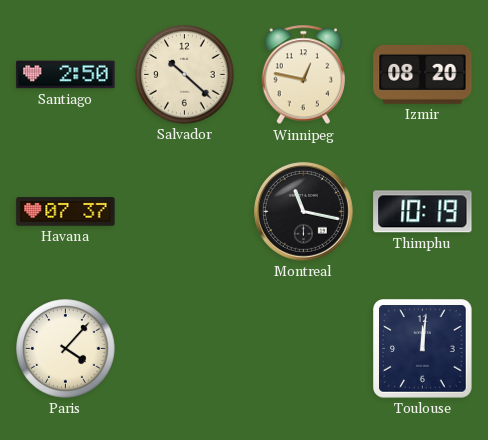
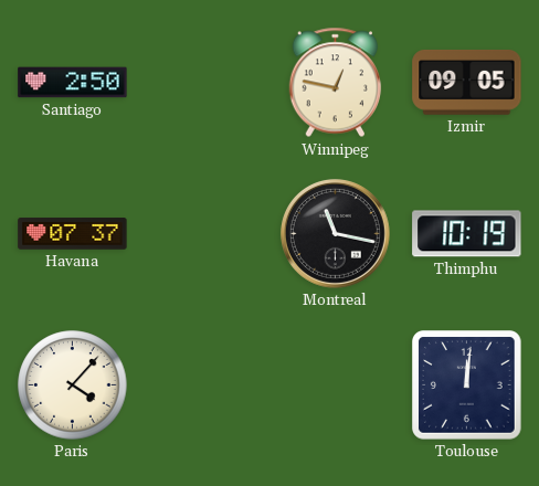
Salvador: 10:22 -> none
Izmir: 08:20 -> 09:05
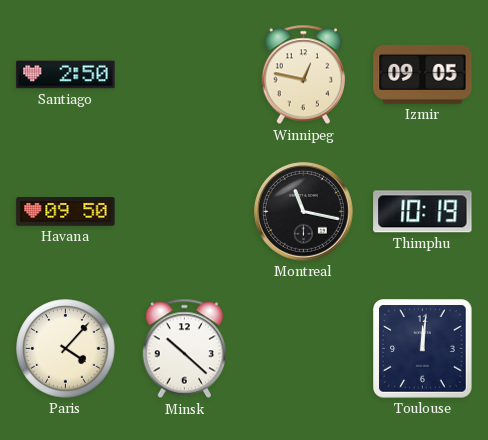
Havana: 07:37 -> 09:50
Minsk: none -> 10:22
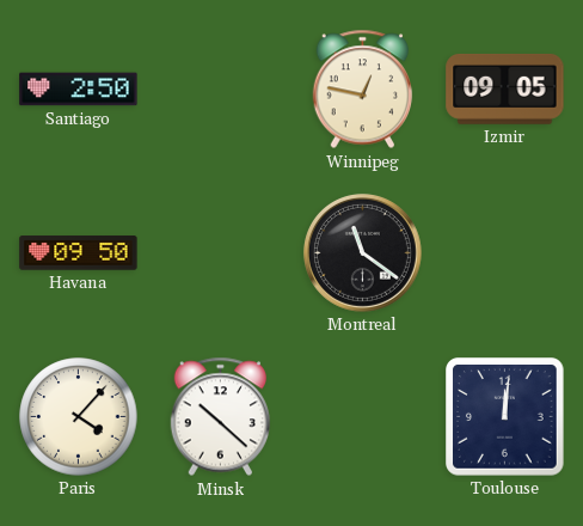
Montreal: 11:17 -> 11:21
Thimphu: 10:19 -> none
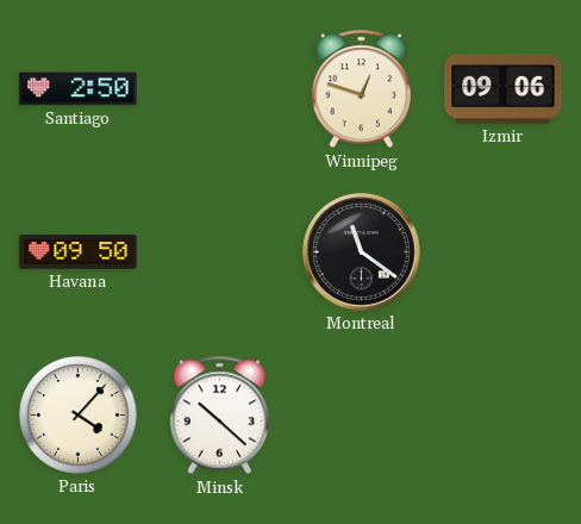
Winnipeg: 12:47 -> 12:48
Izmir: 09:05 -> 09:06
Toulouse: 12:01 -> none
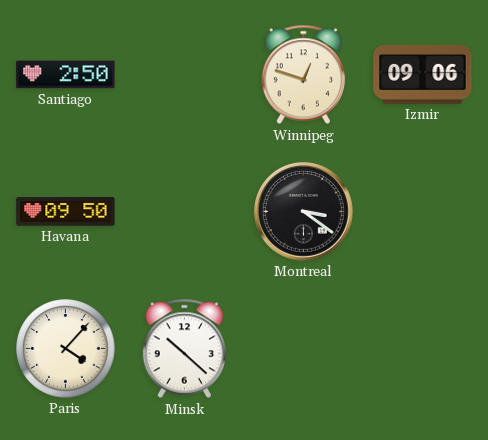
Montreal: 11:21 -> 3:21
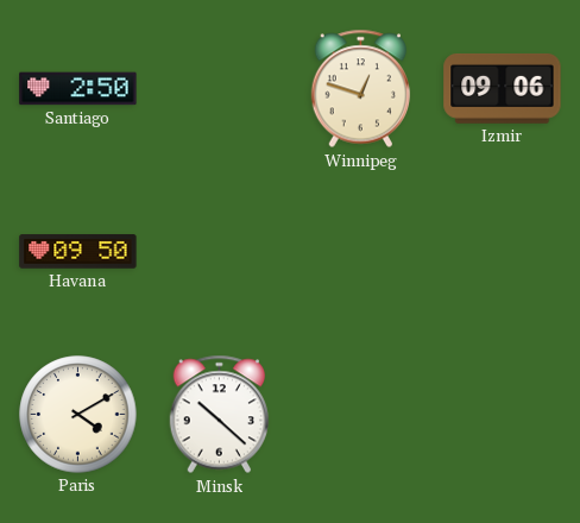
Montreal: 3:21 -> none
Paris: 4:07 -> 4:10
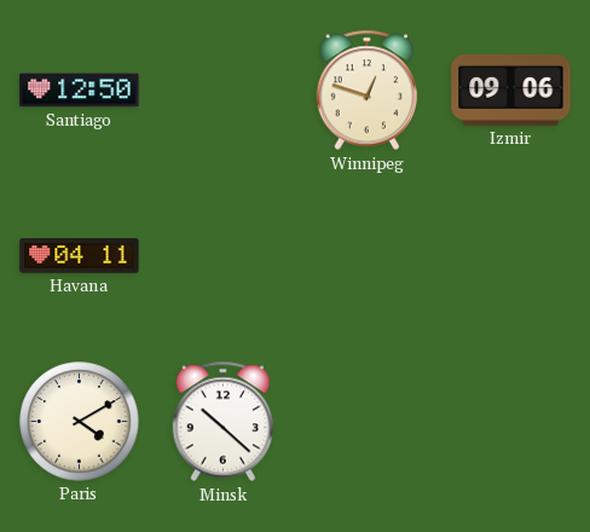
Santiago: 2:50 -> 12:50
Havana: 09:50 -> 04:11
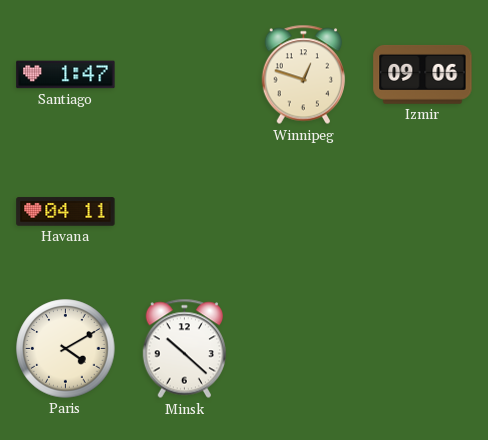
Santiago: 12:50 -> 1:47
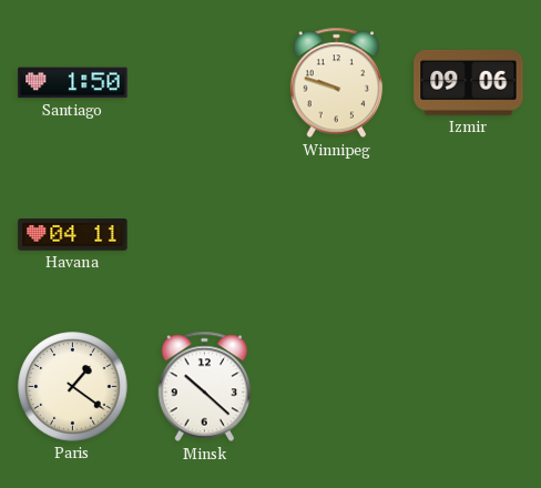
Santiago: 1:47 -> 1:50
Winnipeg: 12:48 -> 9:48
Paris: 4:10 -> 1:21
